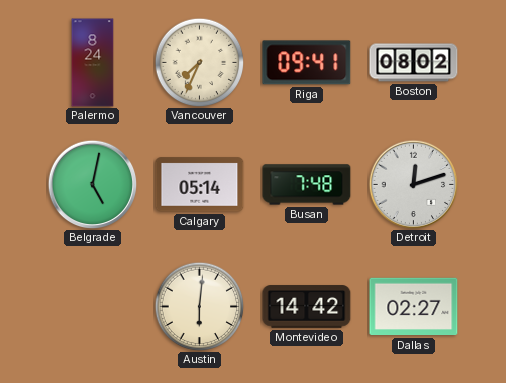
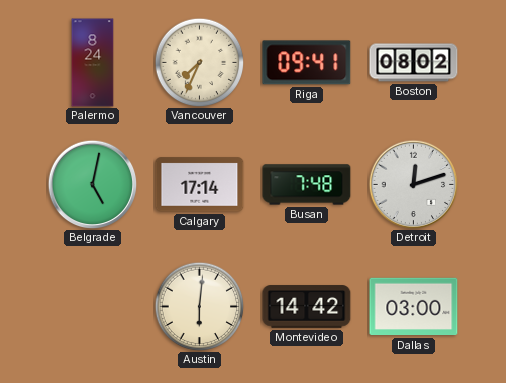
Calgary: 05:14 -> 17:14
Dallas: 02:27 -> 03:00
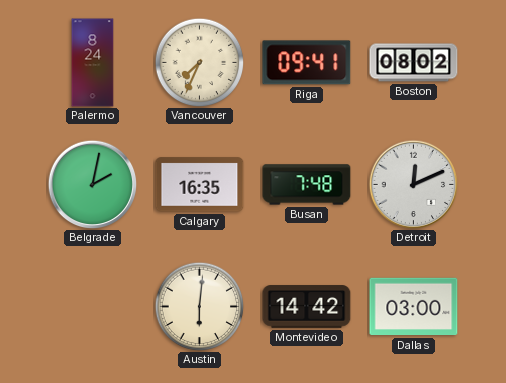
Belgrade: 5:02 -> 2:02
Calgary: 17:14 -> 16:35
Detroit: 12:12 -> 12:11
